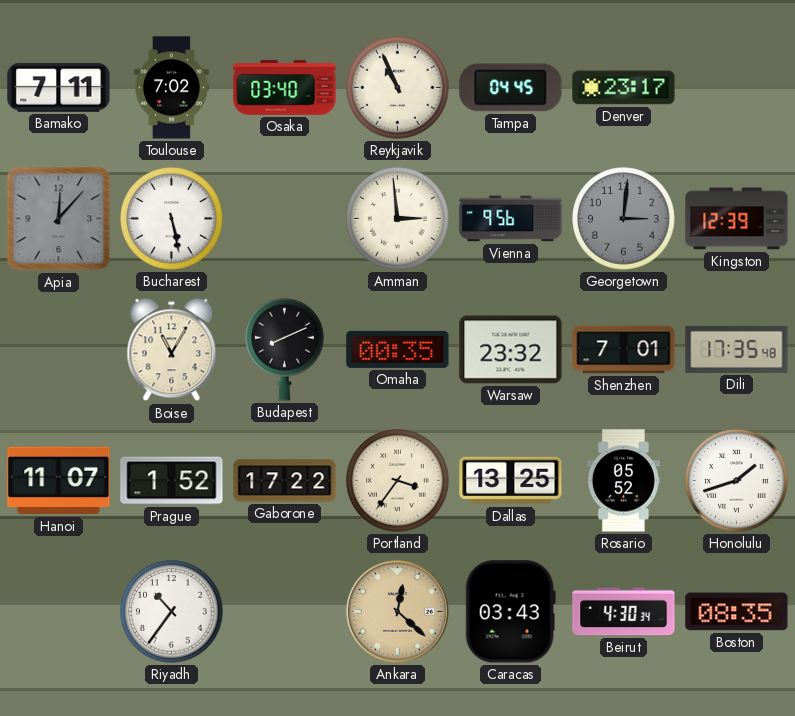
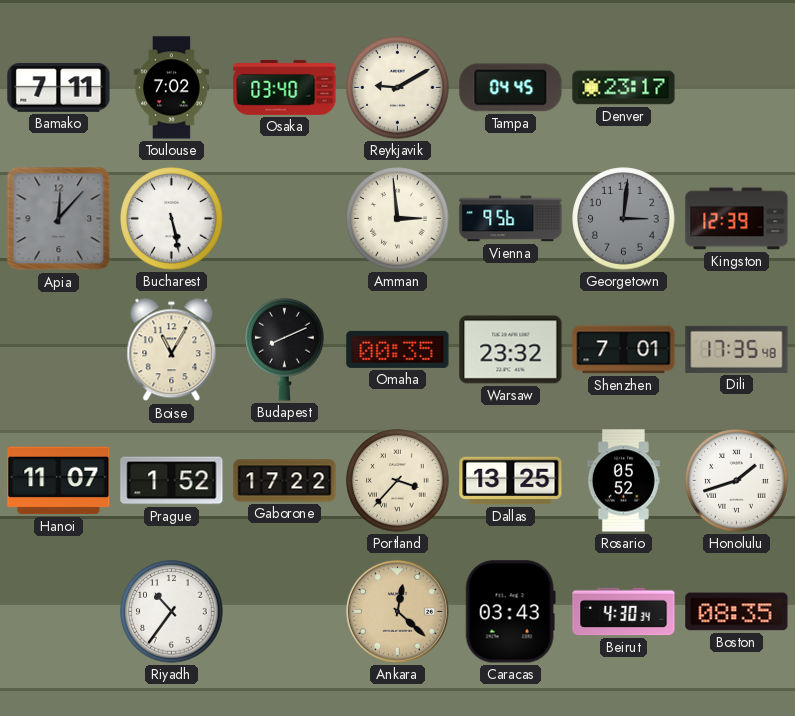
Reykjavik: 10:56 -> 9:10
Portland: 3:36 -> 3:37
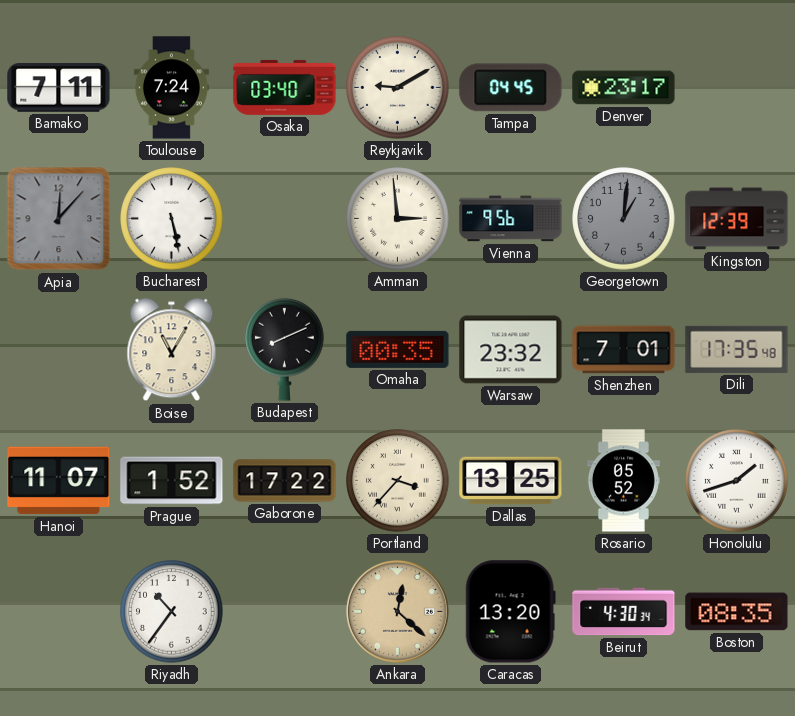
Toulouse: 7:02 -> 7:24
Georgetown: 3:01 -> 1:01
Caracas: 03:43 -> 13:20
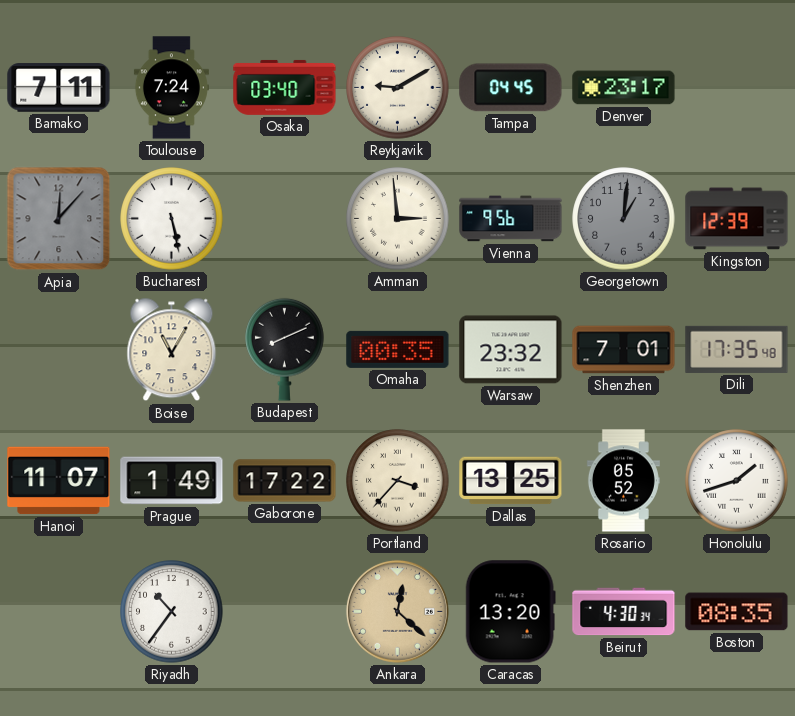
Prague: 1:52 -> 1:49
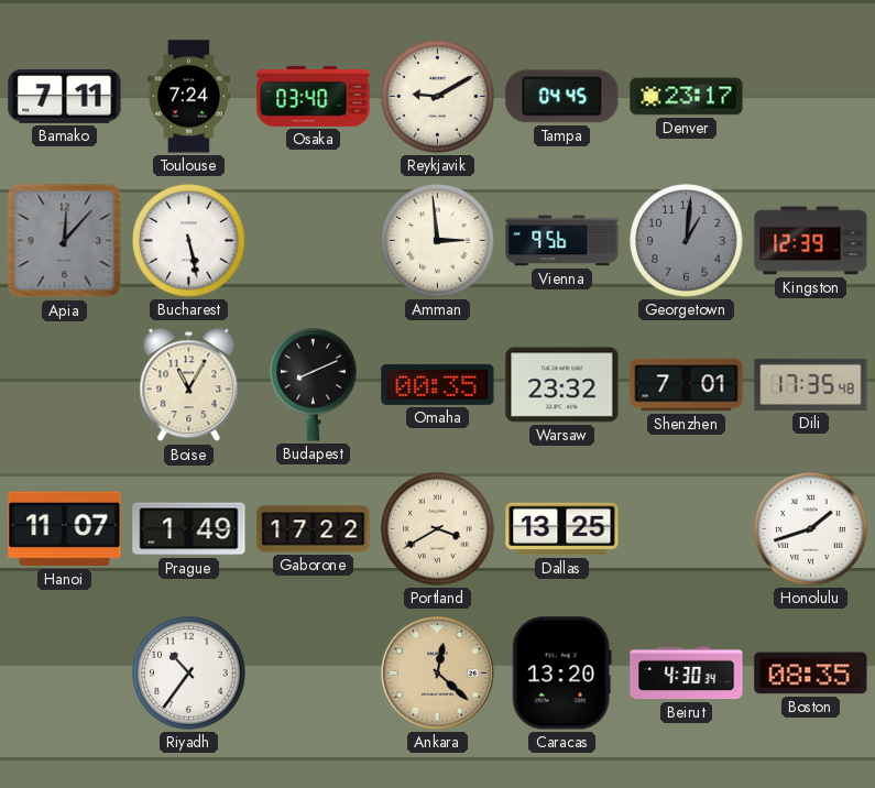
Portland: 3:37 -> 3:40
Rosario: 05:52 -> none
